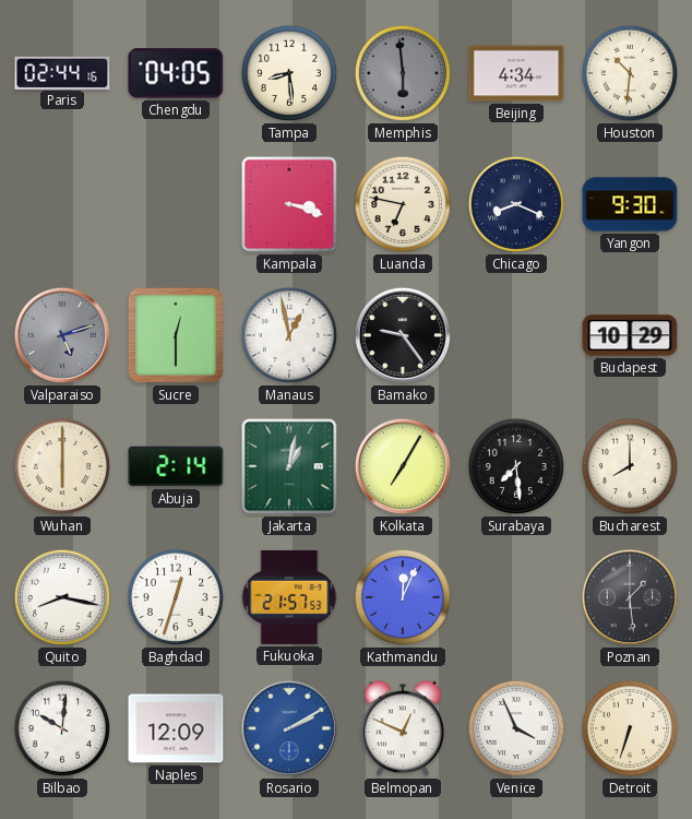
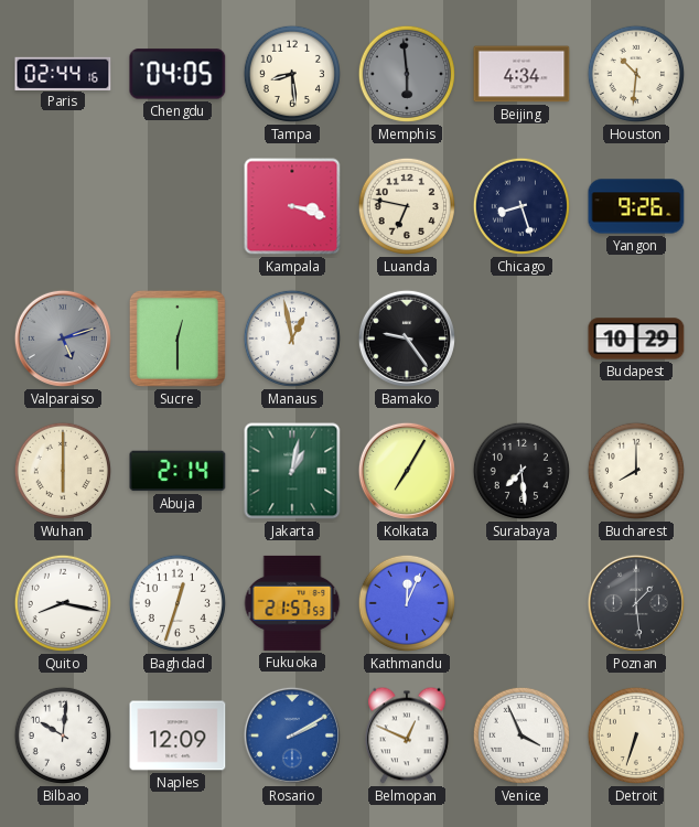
Chicago: 8:19 -> 8:27
Yangon: 9:30 -> 9:26
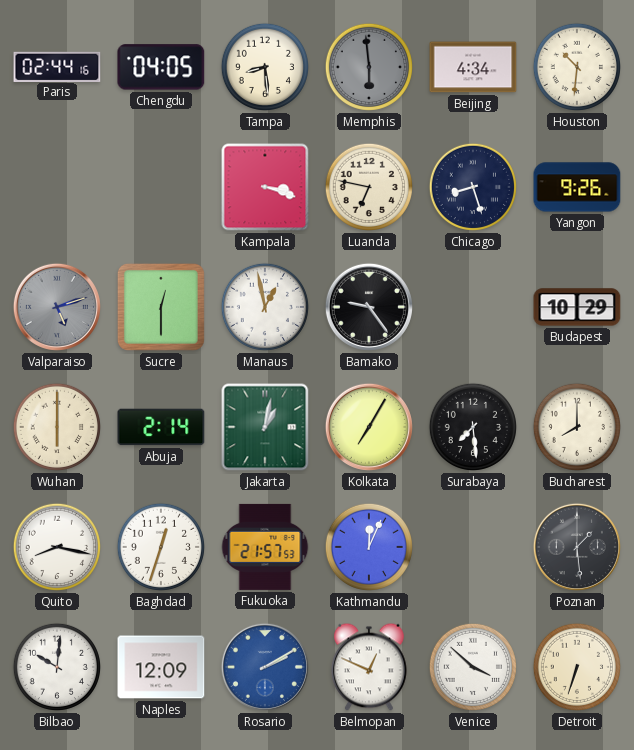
Venice: 3:56 -> 3:52
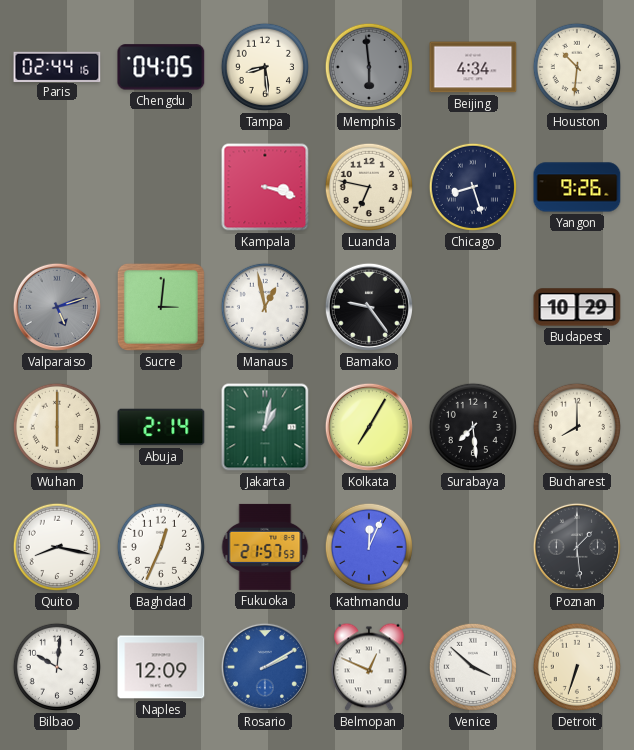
Sucre: 12:30 -> 3:01
Baghdad: 12:33 -> 12:34
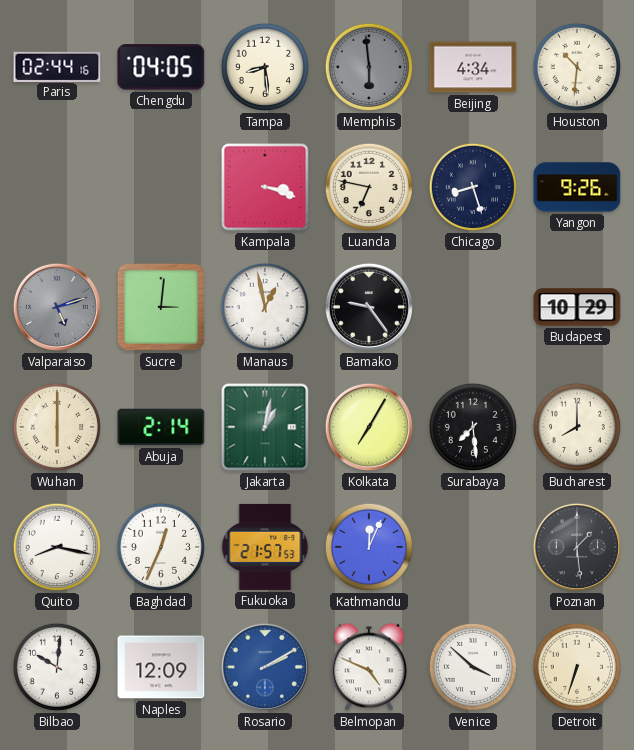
Belmopan: 12:49 -> 4:49
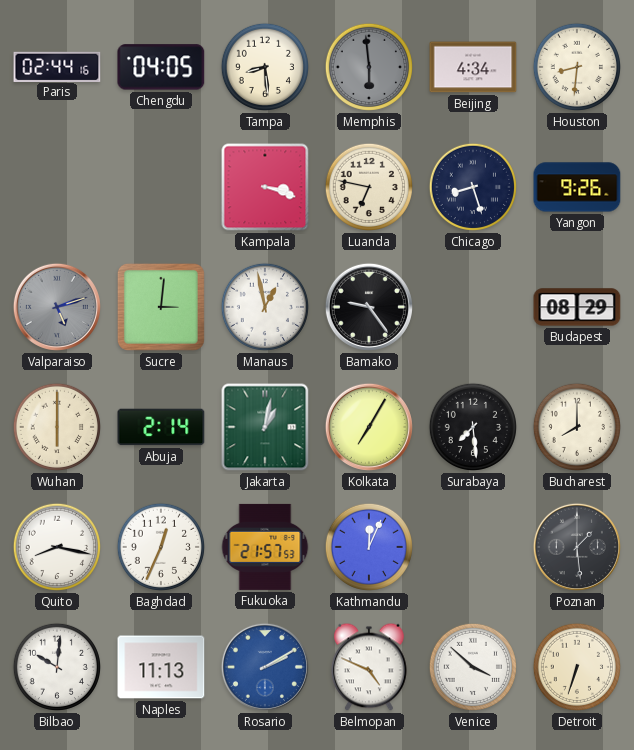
Houston: 10:31 -> 8:31
Budapest: 10:29 -> 08:29
Naples: 12:09 -> 11:13
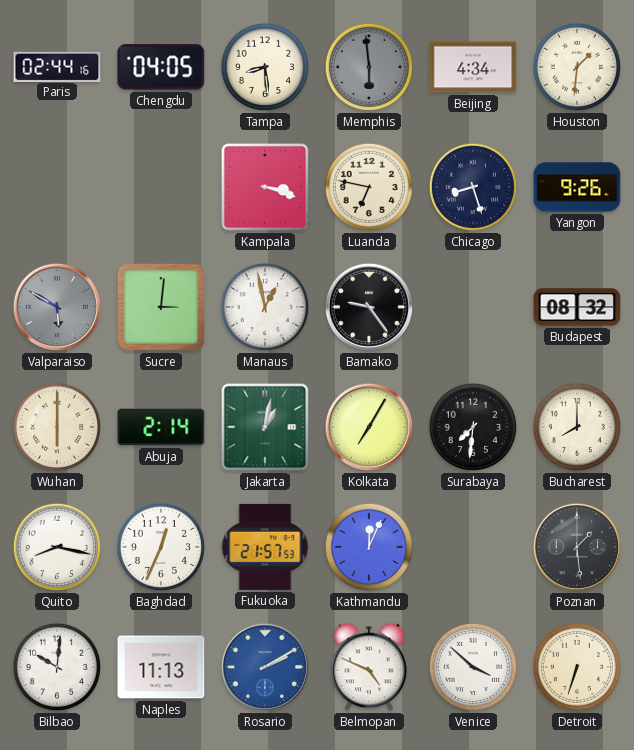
Houston: 8:31 -> 1:31
Valparaiso: 5:12 -> 5:50
Budapest: 08:29 -> 08:32
Surabaya: 7:29 -> 7:31
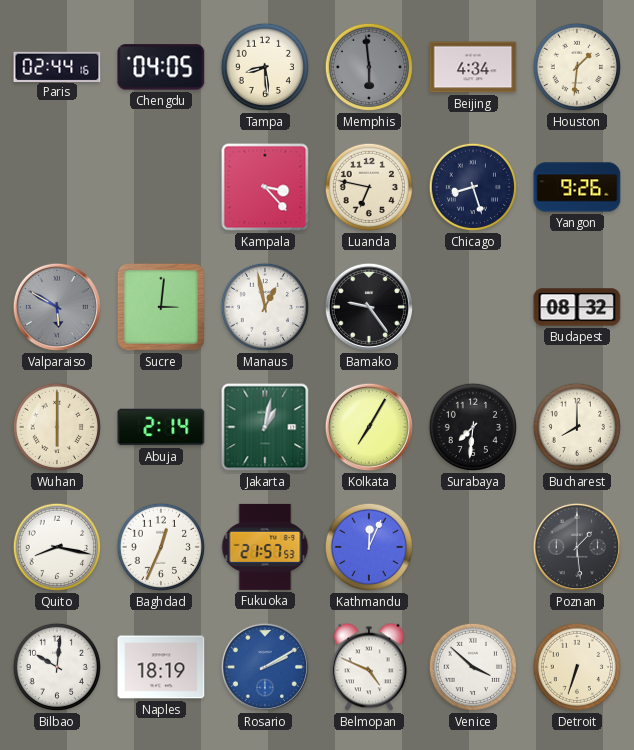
Kampala: 3:18 -> 3:23
Naples: 11:13 -> 18:19
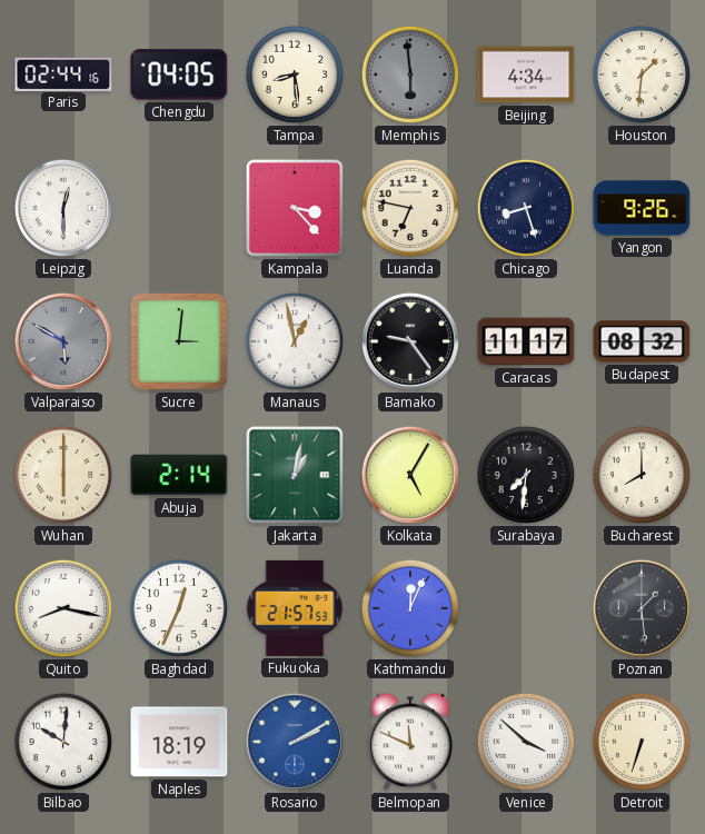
Leipzig: none -> 12:30
Caracas: none -> 11:17
Kolkata: 7:05 -> 5:05
Belmopan: 4:49 -> 11:49
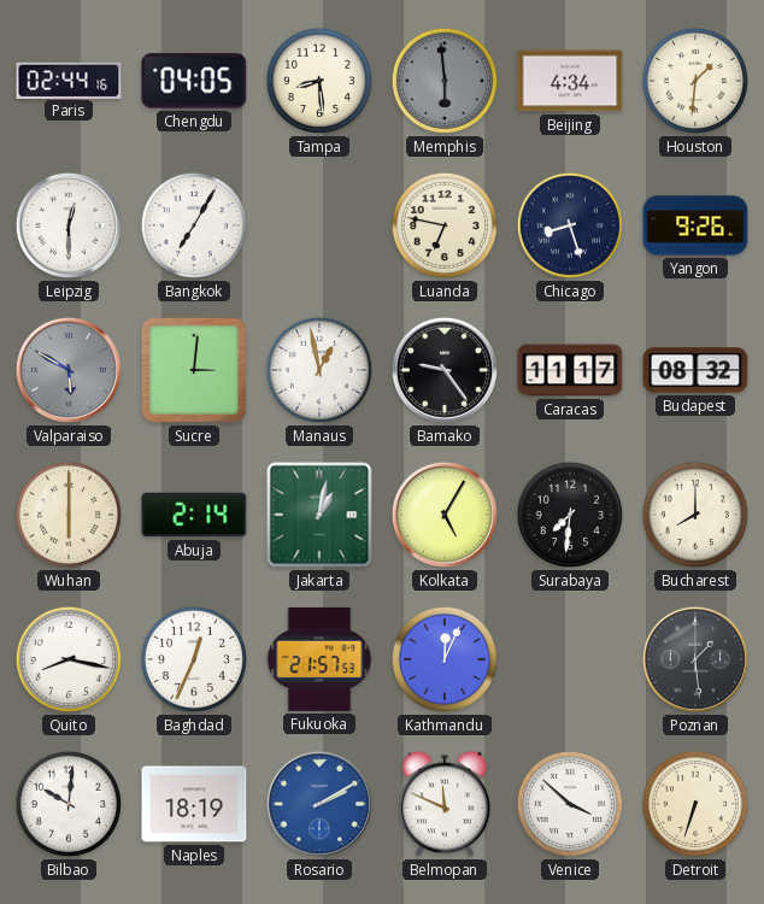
Bangkok: none -> 7:05
Kampala: 3:23 -> none
